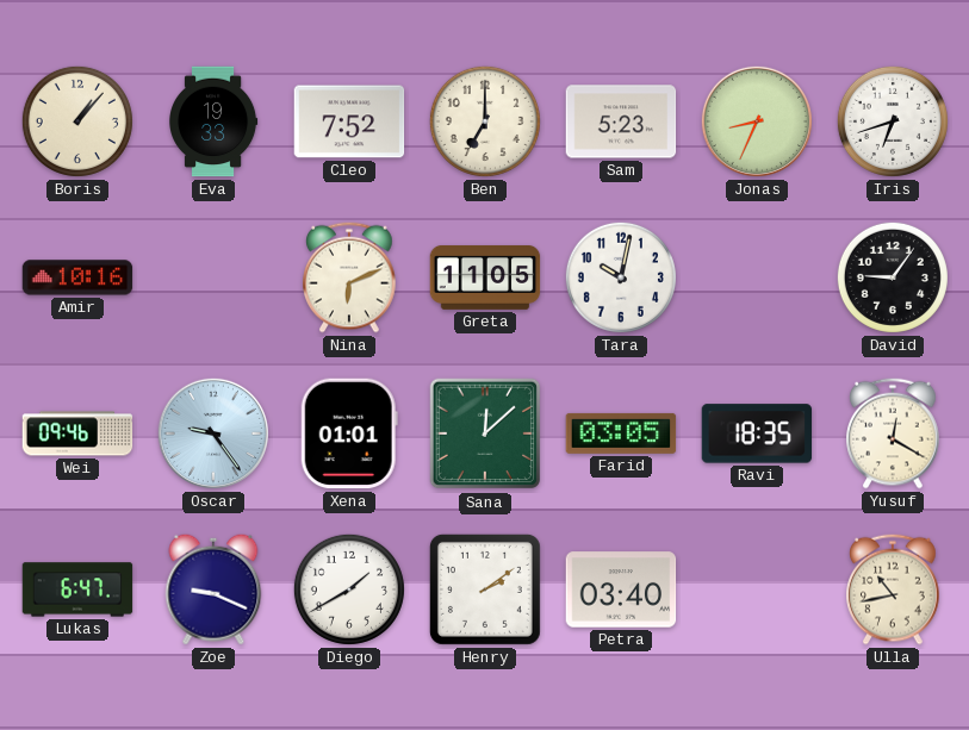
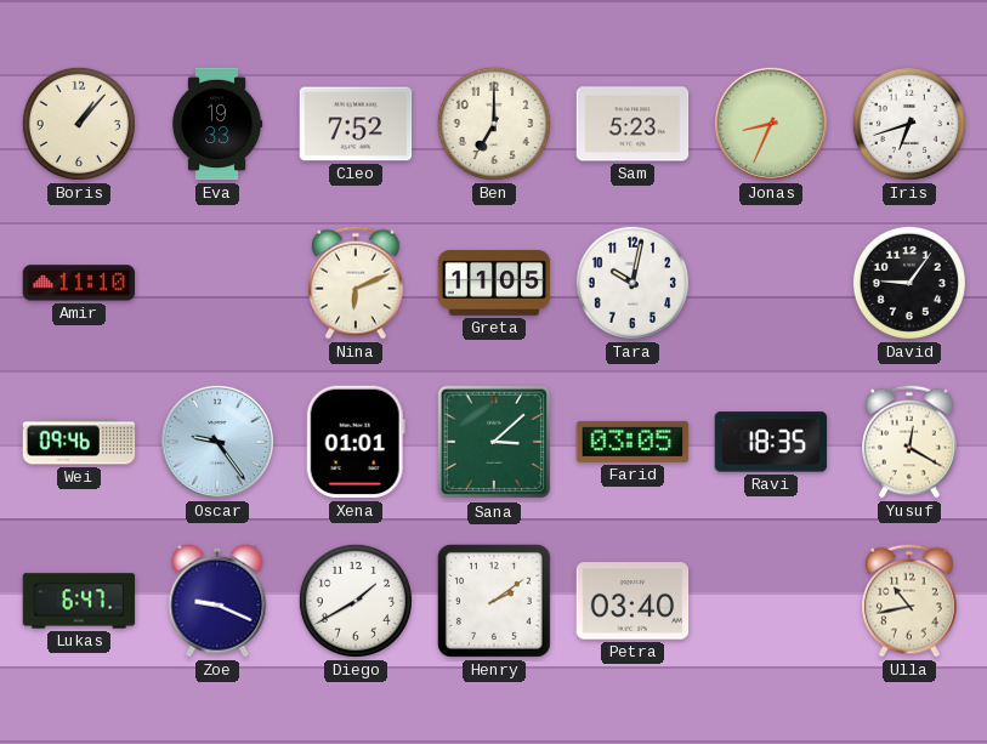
Amir: 10:16 -> 11:10
Sana: 12:08 -> 3:08
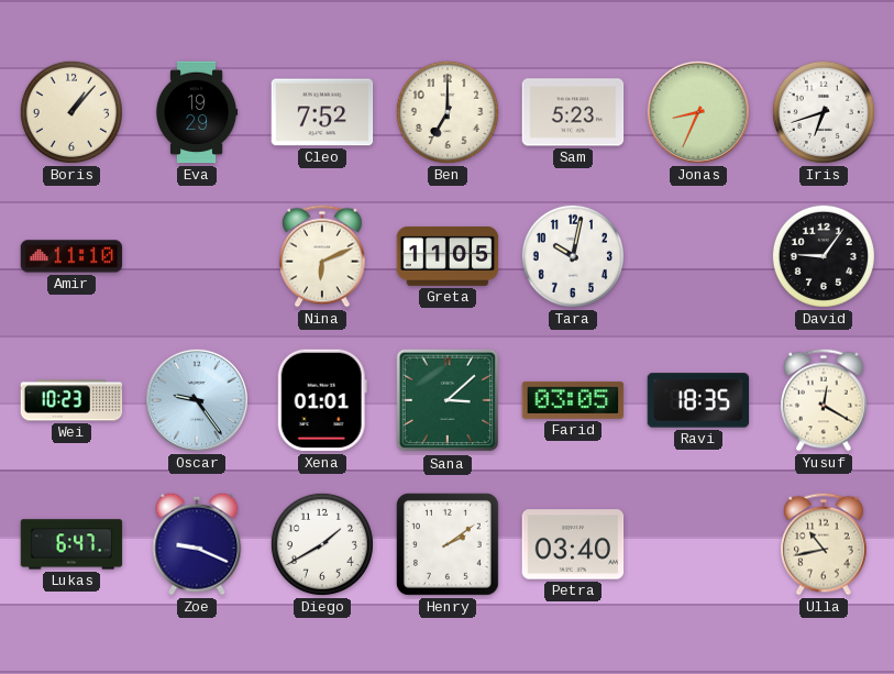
Eva: 19:33 -> 19:29
Wei: 09:46 -> 10:23
